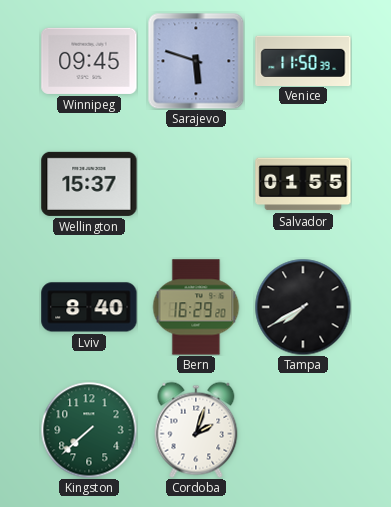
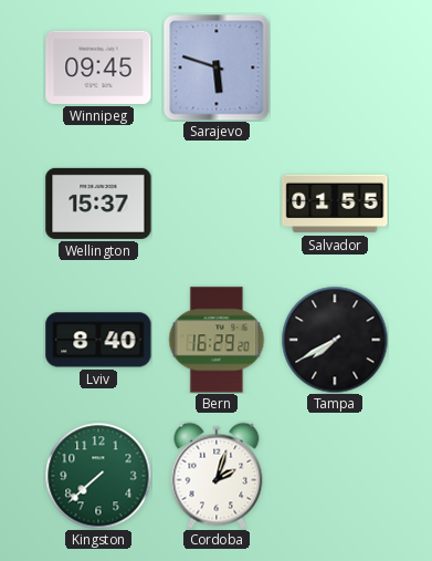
Venice: 11:50 -> none
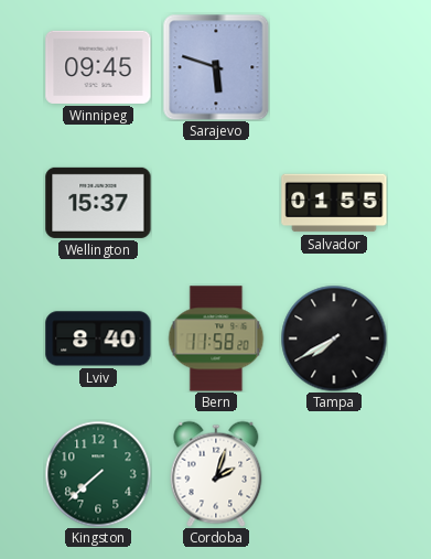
Bern: 16:29 -> 11:58
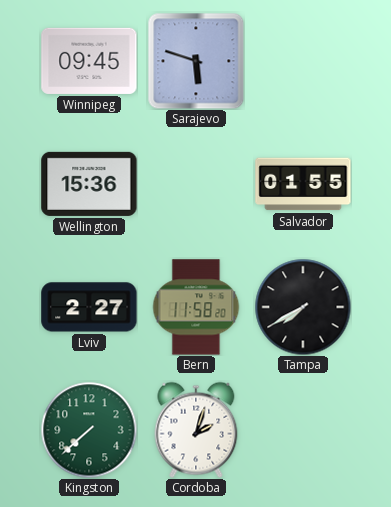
Wellington: 15:37 -> 15:36
Lviv: 8:40 -> 2:27
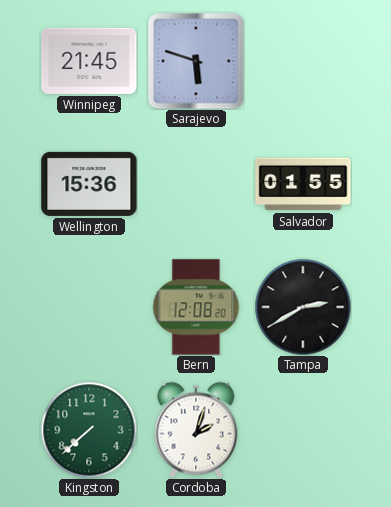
Winnipeg: 09:45 -> 21:45
Lviv: 2:27 -> none
Bern: 11:58 -> 12:08
Tampa: 7:40 -> 2:40
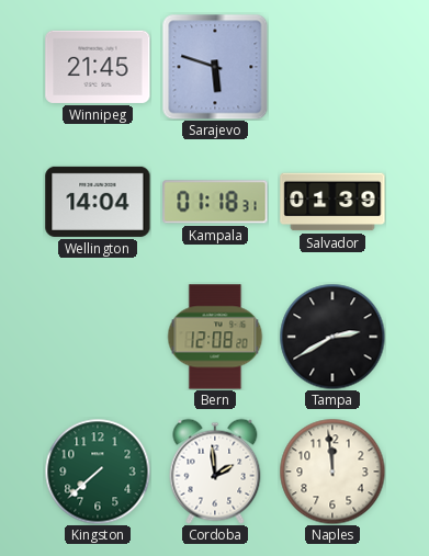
Wellington: 15:36 -> 14:04
Kampala: none -> 01:18
Salvador: 01:55 -> 01:39
Cordoba: 2:03 -> 1:59
Naples: none -> 11:59
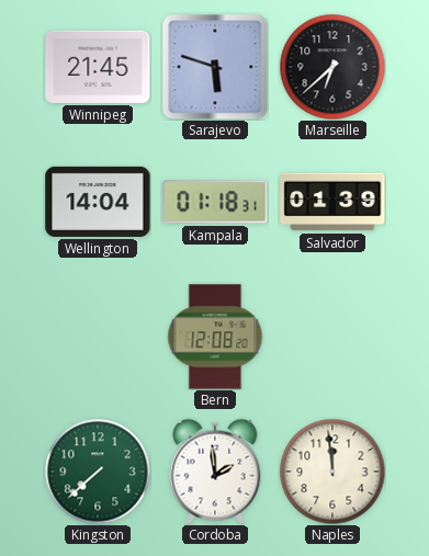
Marseille: none -> 6:38
Tampa: 2:40 -> none
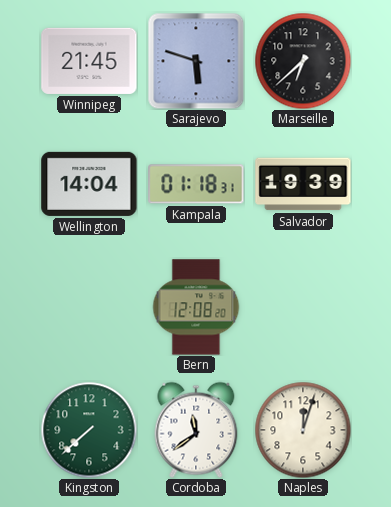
Salvador: 01:39 -> 19:39
Cordoba: 1:59 -> 11:39
Naples: 11:59 -> 12:03
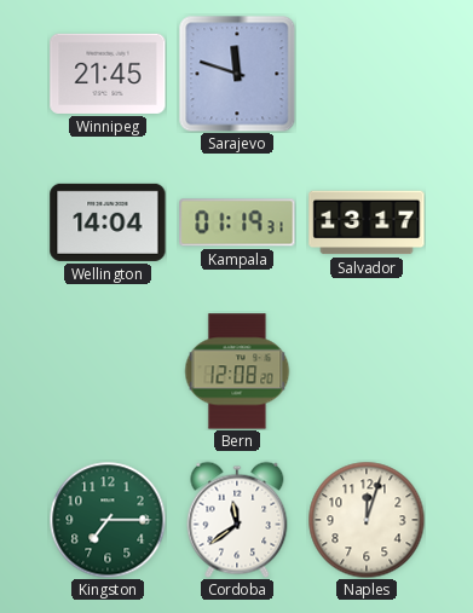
Sarajevo: 5:48 -> 11:48
Marseille: 6:38 -> none
Kampala: 01:18 -> 01:19
Salvador: 19:39 -> 13:17
Kingston: 7:38 -> 7:15
